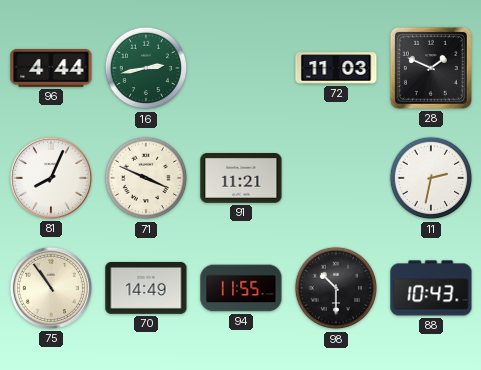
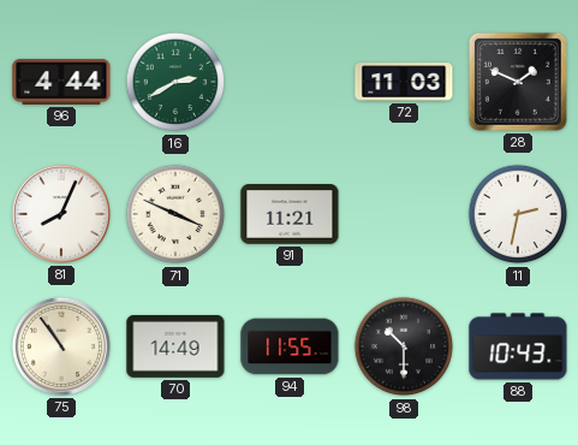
16: 2:43 -> 2:40
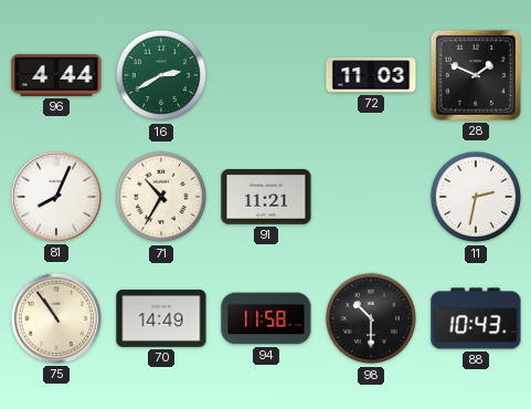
71: 3:49 -> 10:35
94: 11:55 -> 11:58
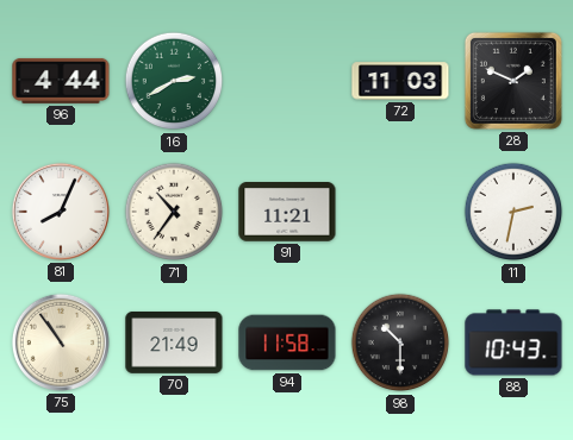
71: 10:35 -> 10:36
70: 14:49 -> 21:49
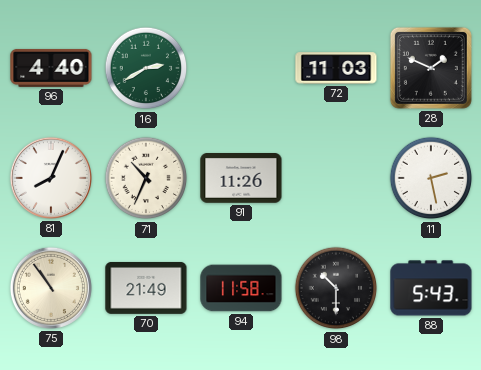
96: 4:44 -> 4:40
71: 10:36 -> 10:34
91: 11:21 -> 11:26
11: 2:32 -> 2:28
88: 10:43 -> 5:43
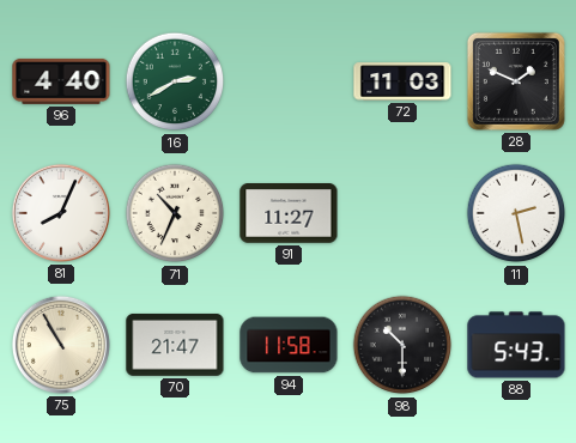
91: 11:26 -> 11:27
75: 10:54 -> 10:55
70: 21:49 -> 21:47
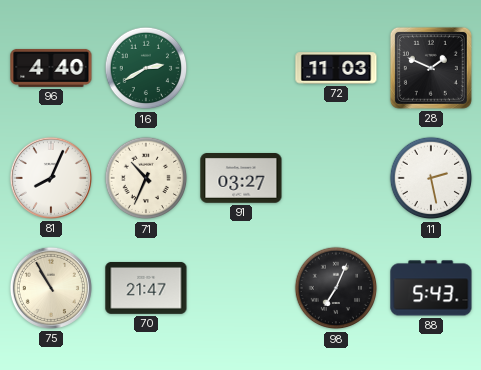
91: 11:27 -> 03:27
94: 11:58 -> none
98: 10:30 -> 7:04
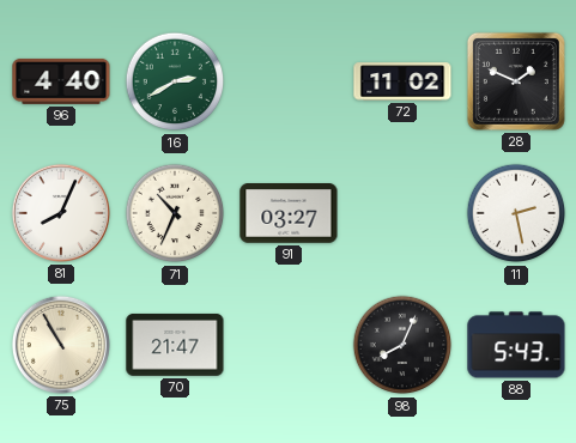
72: 11:03 -> 11:02
98: 7:04 -> 8:04
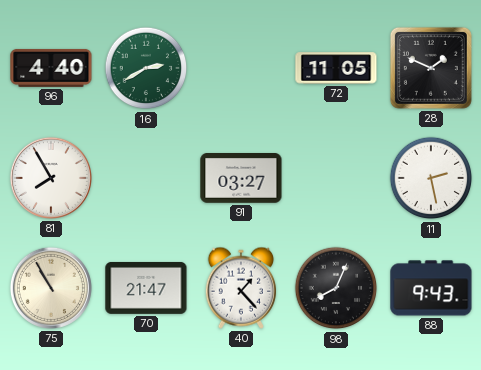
72: 11:02 -> 11:05
81: 8:04 -> 7:55
71: 10:34 -> none
40: none -> 1:23
88: 5:43 -> 9:43
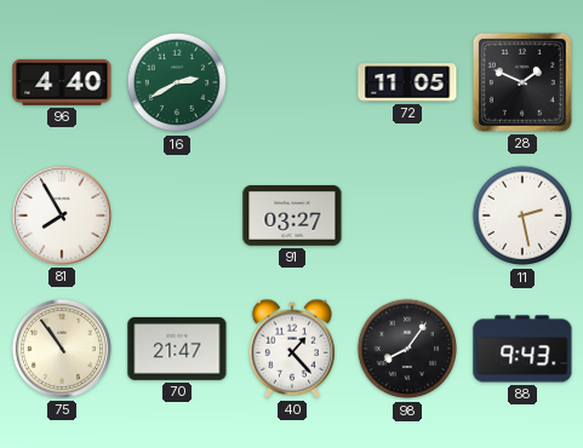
75: 10:55 -> 10:54
98: 8:04 -> 8:06
